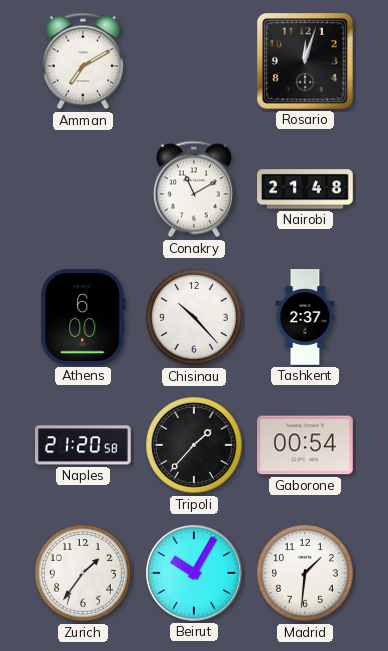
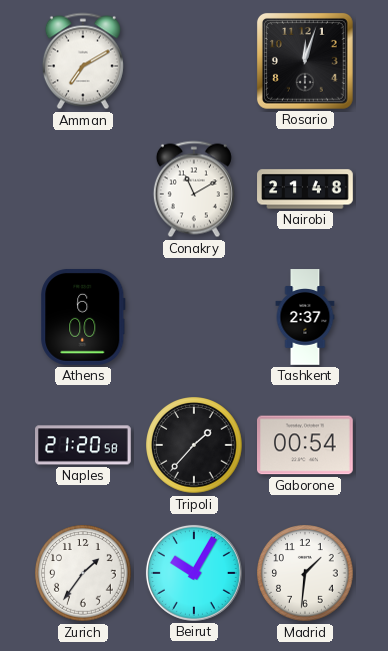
Chisinau: 10:23 -> none
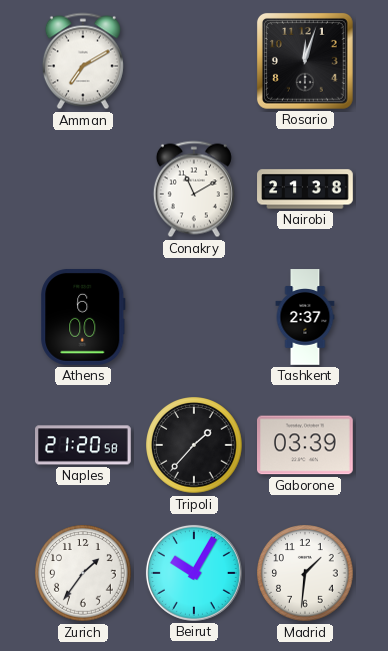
Nairobi: 21:48 -> 21:38
Gaborone: 00:54 -> 03:39
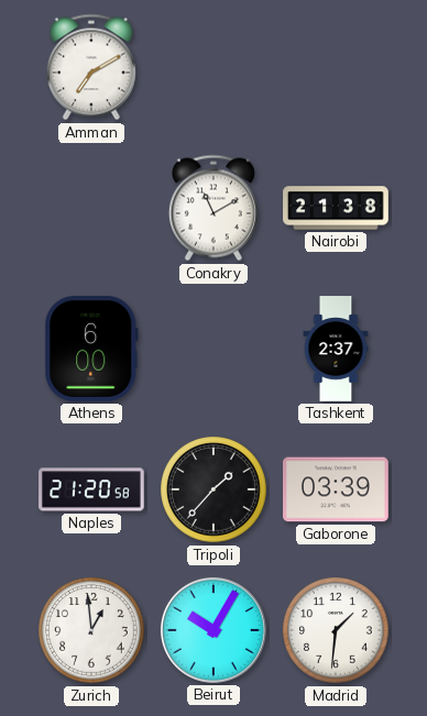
Rosario: 12:03 -> none
Zurich: 1:36 -> 12:59
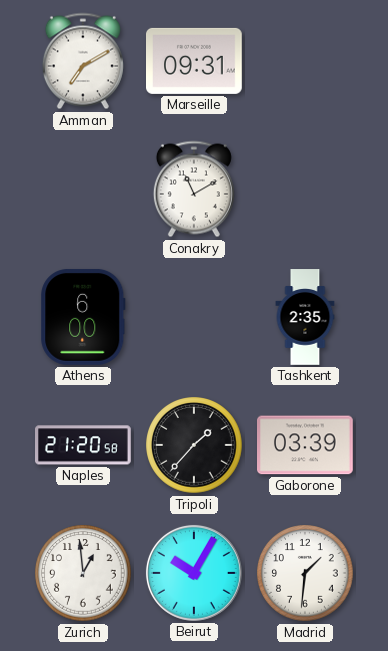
Marseille: none -> 09:31
Nairobi: 21:38 -> none
Tashkent: 2:37 -> 2:35
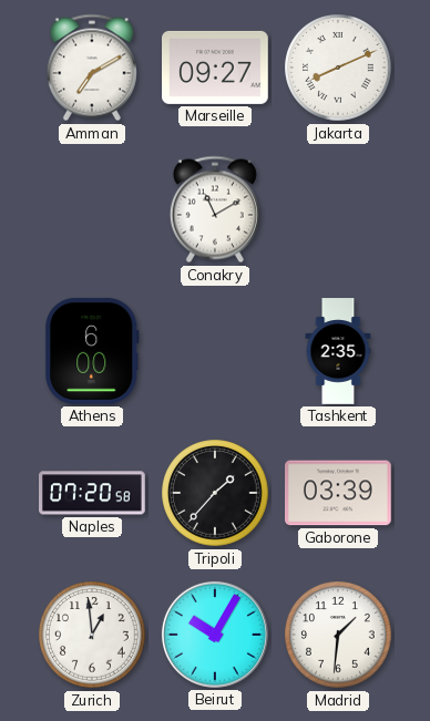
Marseille: 09:31 -> 09:27
Jakarta: none -> 8:11
Naples: 21:20 -> 07:20
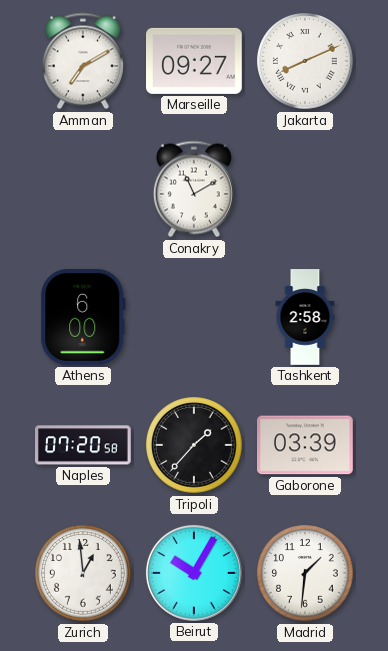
Tashkent: 2:35 -> 2:58
